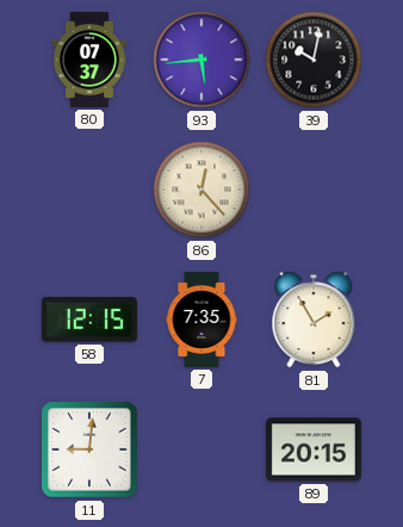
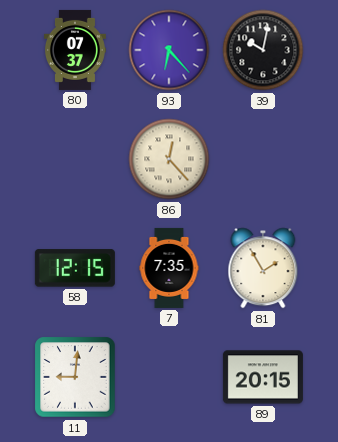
93: 5:44 -> 6:23
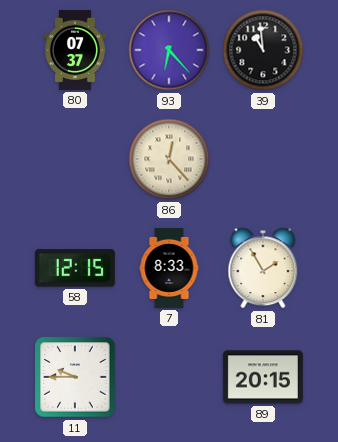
39: 10:02 -> 10:59
7: 7:35 -> 8:33
11: 9:01 -> 9:45
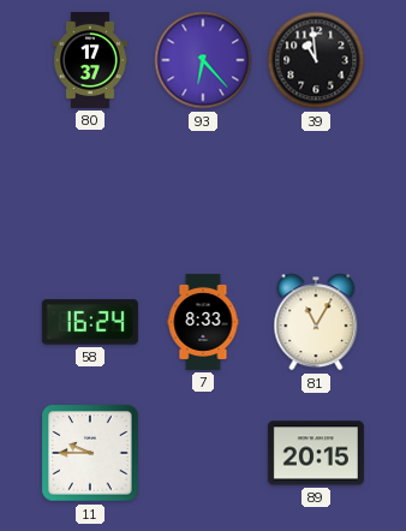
80: 07:37 -> 17:37
86: 12:23 -> none
58: 12:15 -> 16:24
81: 1:55 -> 11:05
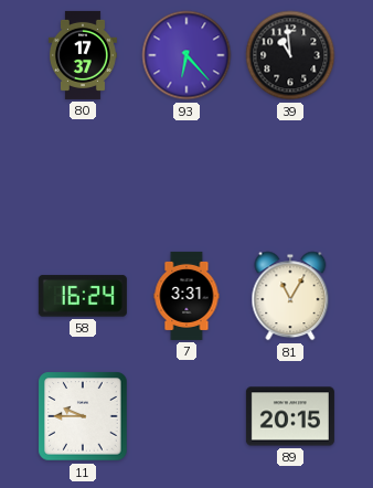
7: 8:33 -> 3:31
